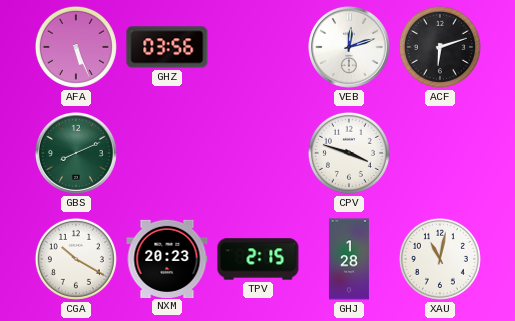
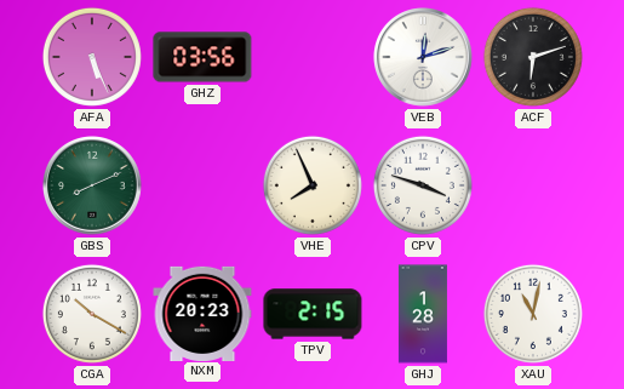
VHE: none -> 7:56
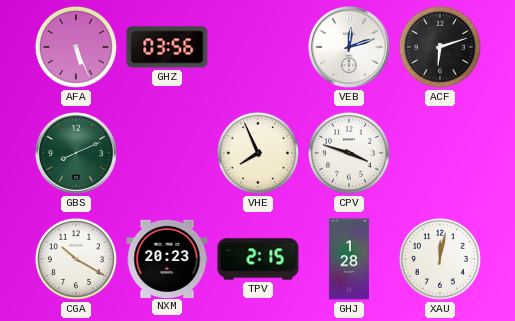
XAU: 11:02 -> 12:02
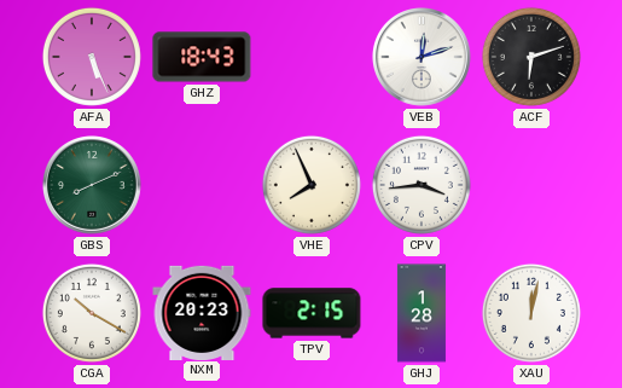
GHZ: 03:56 -> 18:43
CPV: 3:48 -> 3:44
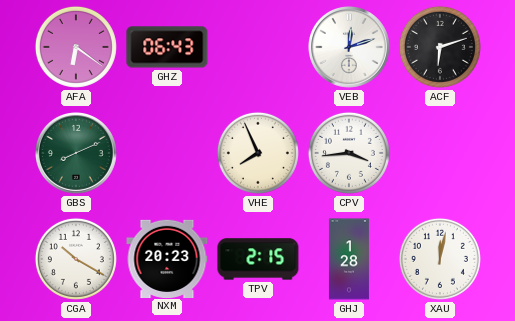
AFA: 5:26 -> 6:21
GHZ: 18:43 -> 06:43
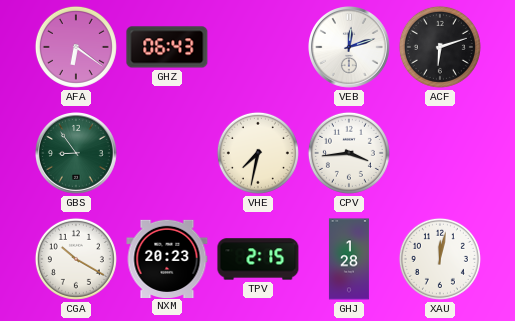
GBS: 8:11 -> 8:54
VHE: 7:56 -> 7:32
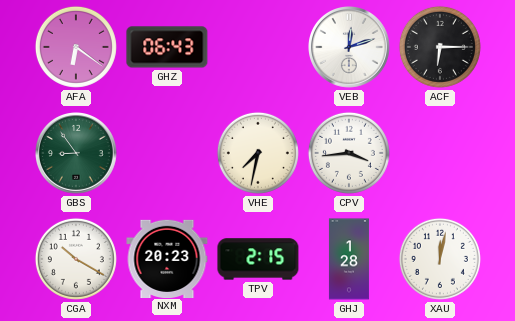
ACF: 6:12 -> 6:15
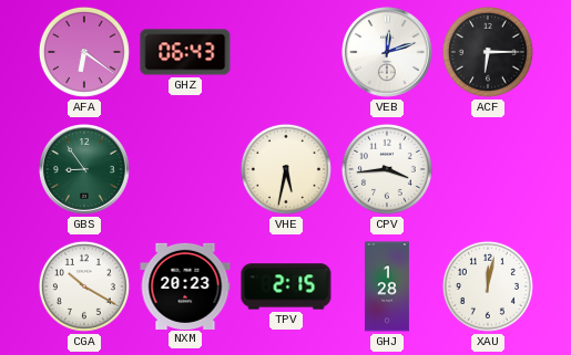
VHE: 7:32 -> 5:32
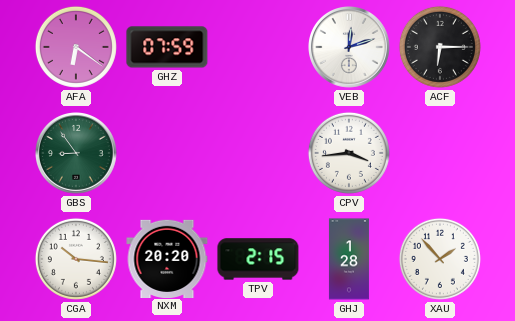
GHZ: 06:43 -> 07:59
VHE: 5:32 -> none
CGA: 10:20 -> 10:16
NXM: 20:23 -> 20:20
XAU: 12:02 -> 1:53
